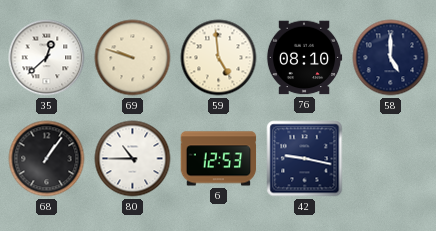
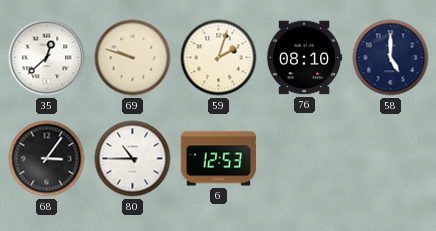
59: 4:59 -> 2:03
68: 1:06 -> 3:06
42: 9:17 -> none
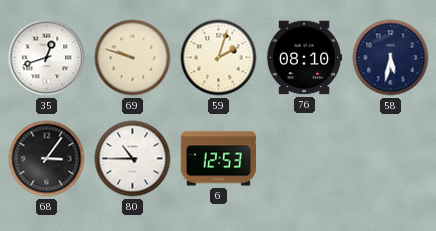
35: 12:38 -> 12:42
58: 5:00 -> 5:32
